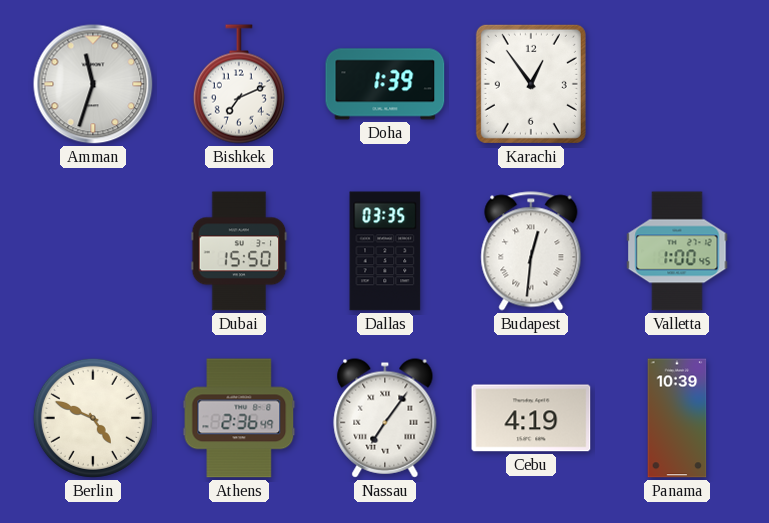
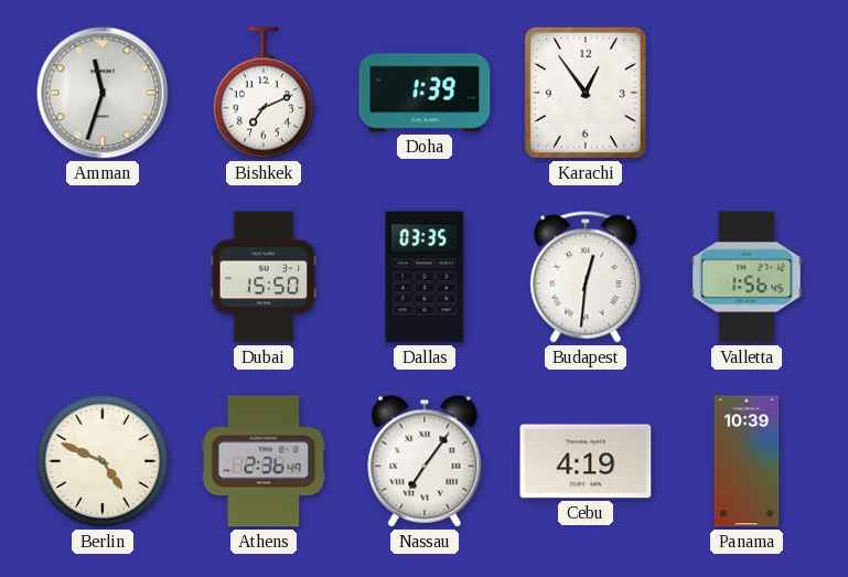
Valletta: 1:00 -> 1:56
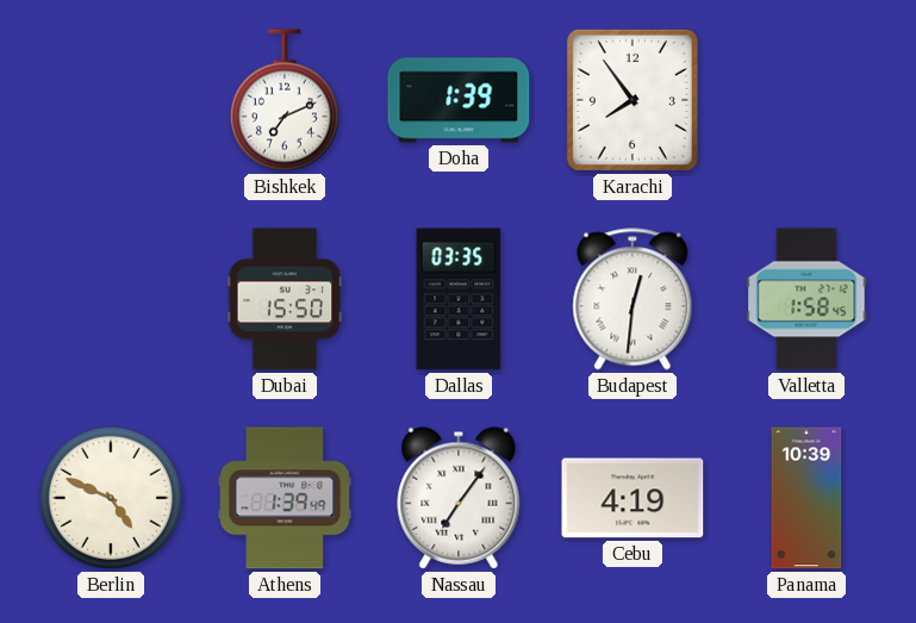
Amman: 11:33 -> none
Karachi: 12:54 -> 7:54
Valletta: 1:56 -> 1:58
Athens: 2:36 -> 1:39
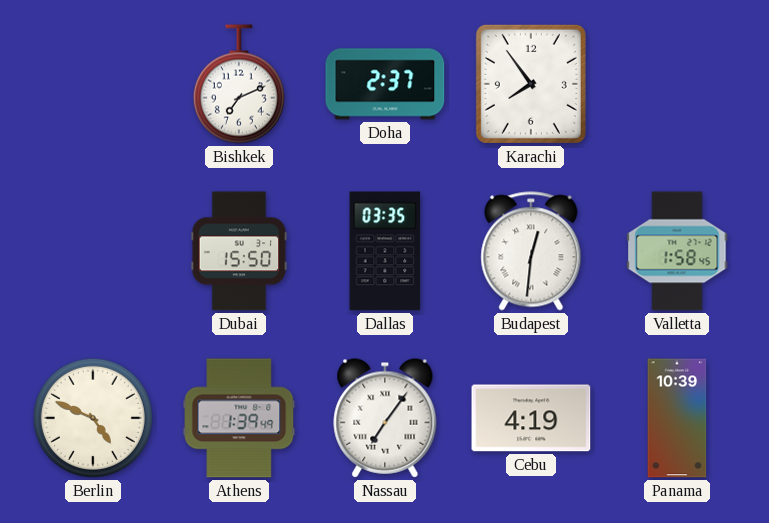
Doha: 1:39 -> 2:37
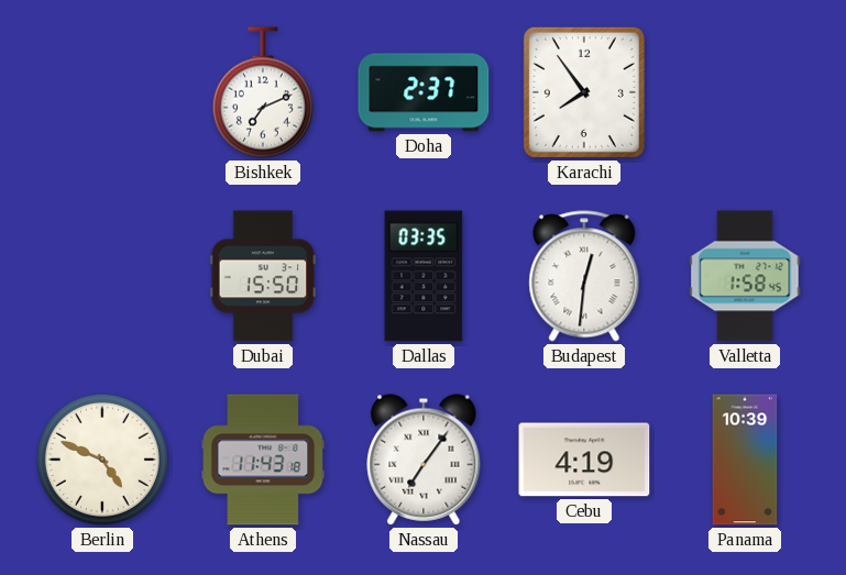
Athens: 1:39 -> 11:43
